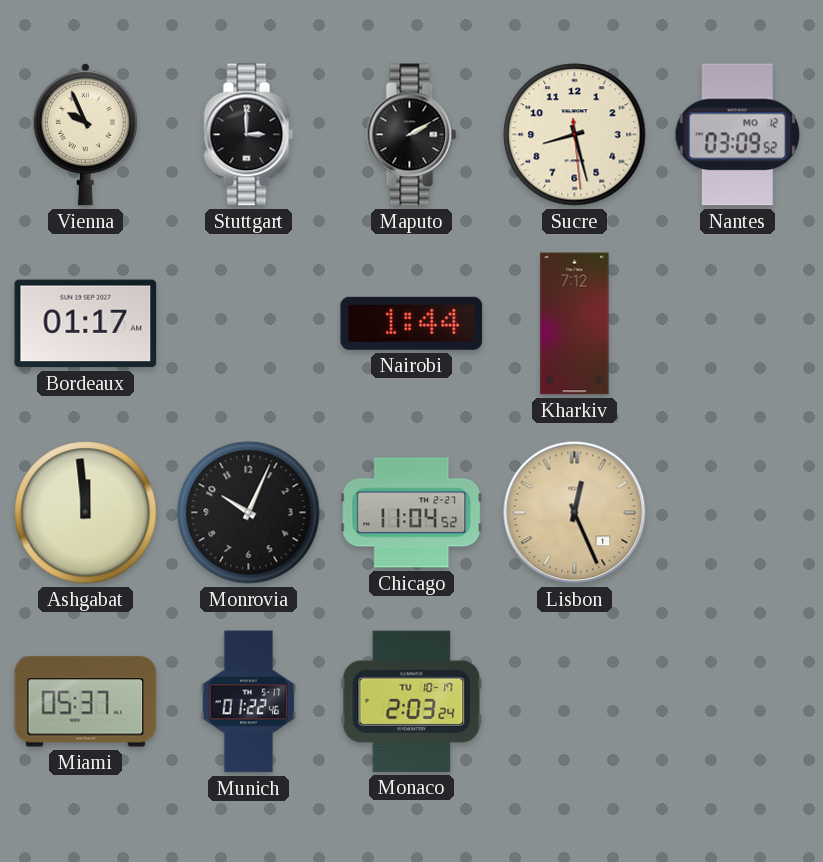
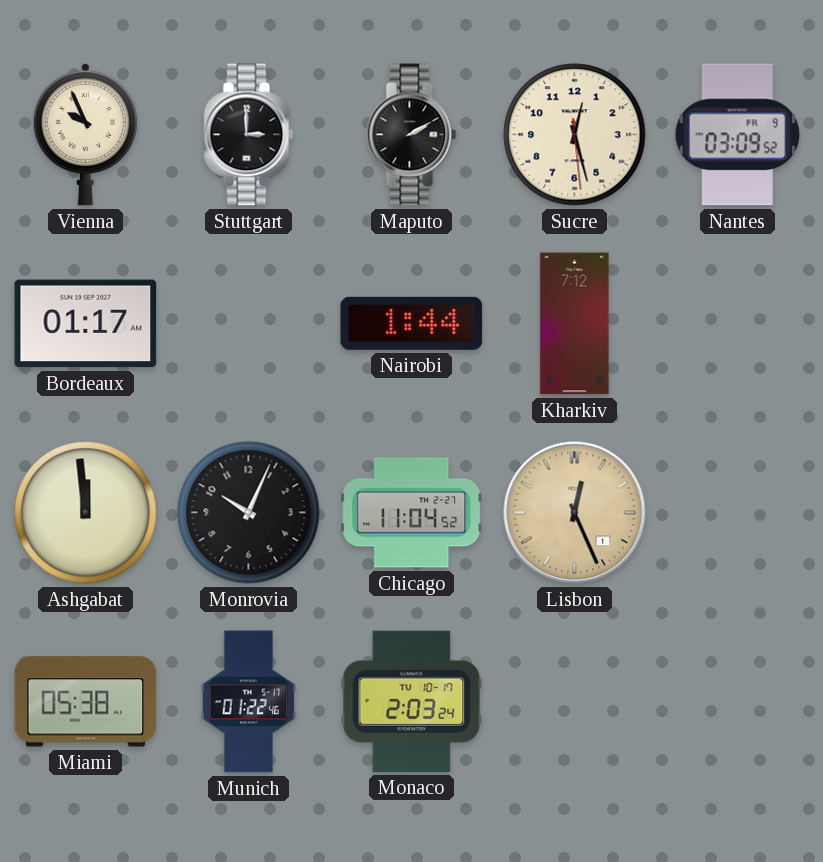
Sucre: 8:27 -> 12:27
Nantes date: MO 12 -> FR 9
Miami: 05:37 -> 05:38
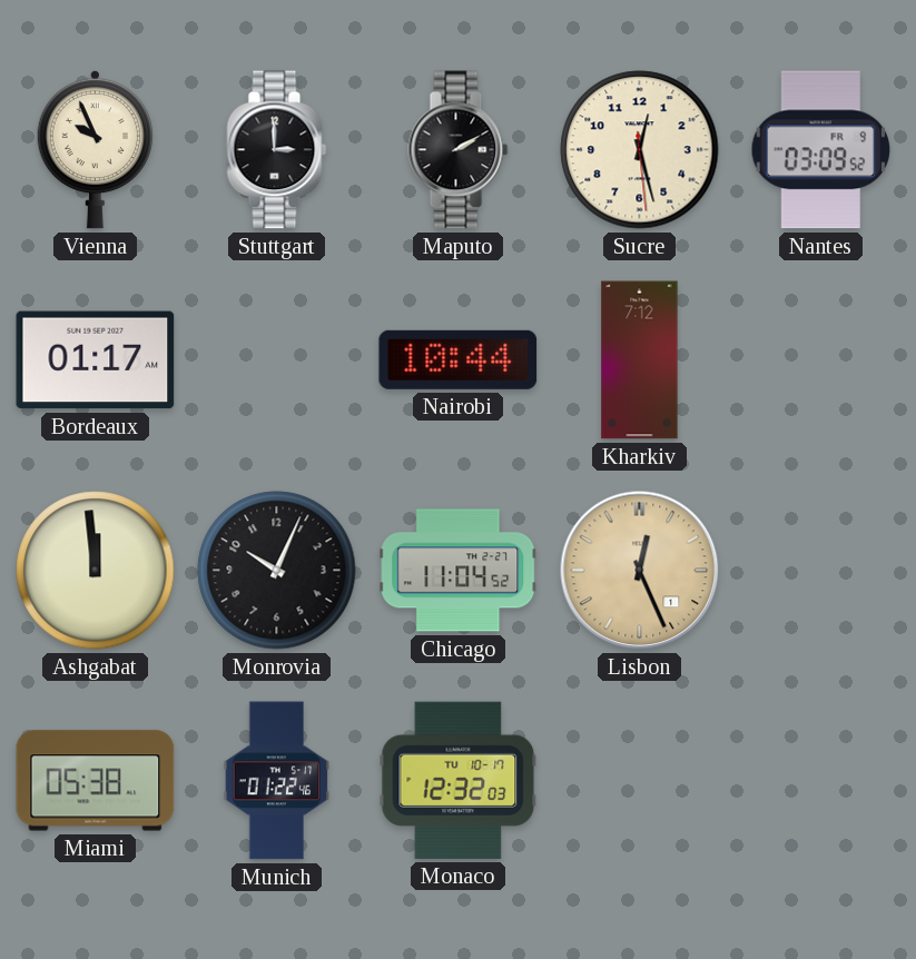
Nairobi: 1:44 -> 10:44
Monaco: 2:03 -> 12:32
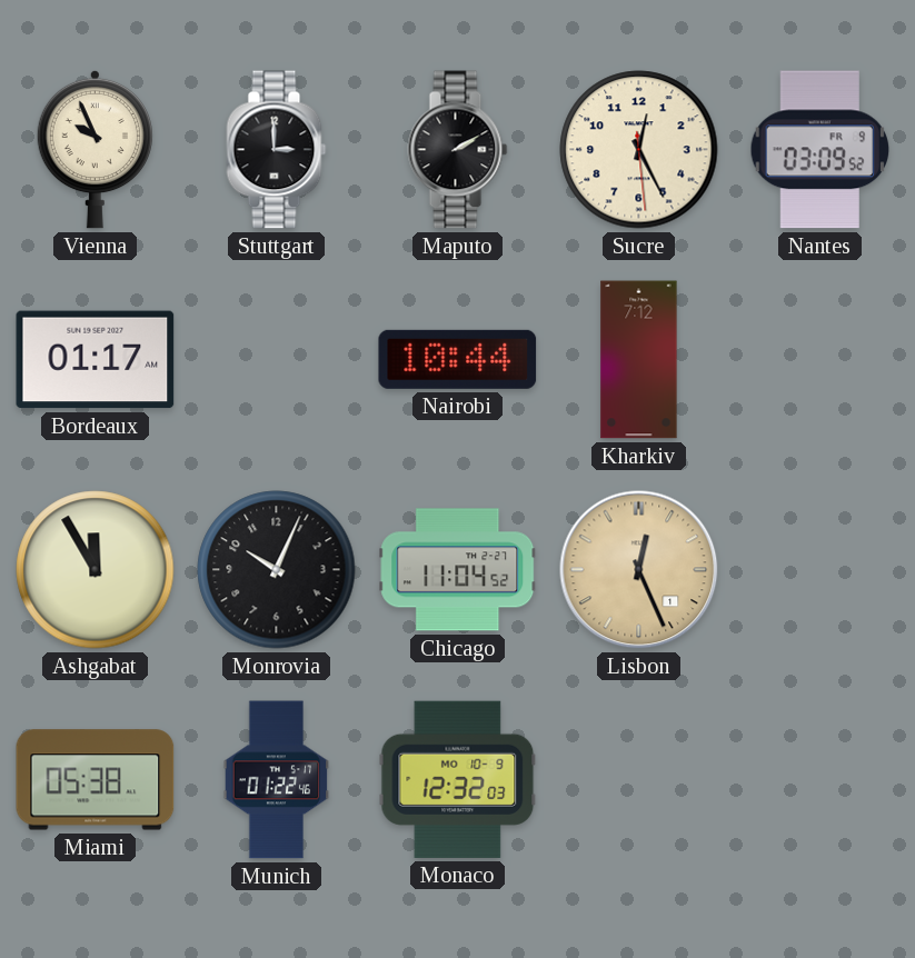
Sucre: 12:27 -> 12:25
Ashgabat: 11:59 -> 11:55
Monaco date: TU 10-17 -> MO 10-9
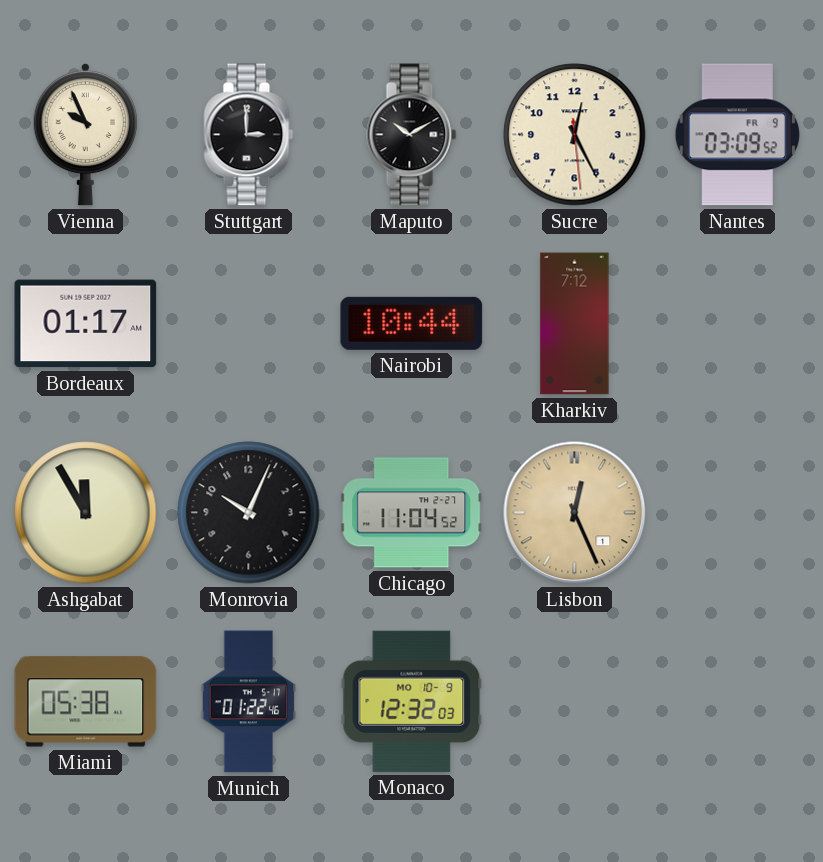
Maputo: 2:10 -> 10:10
